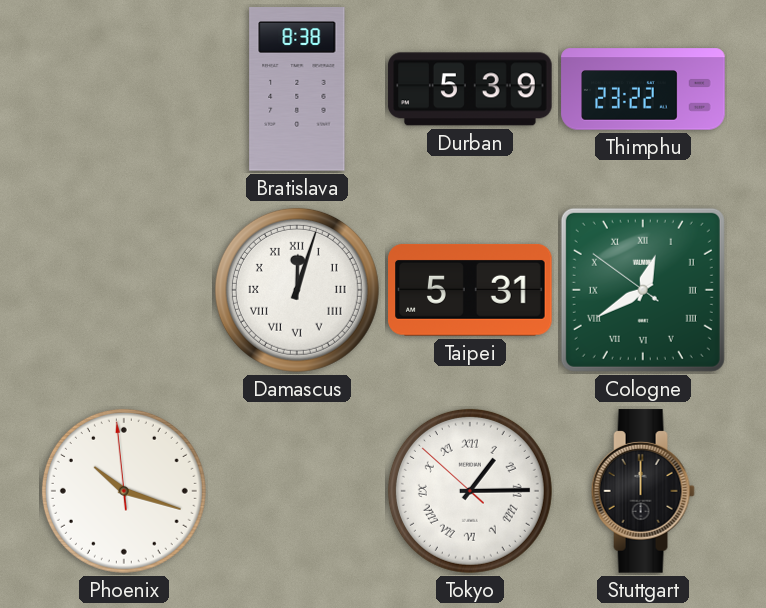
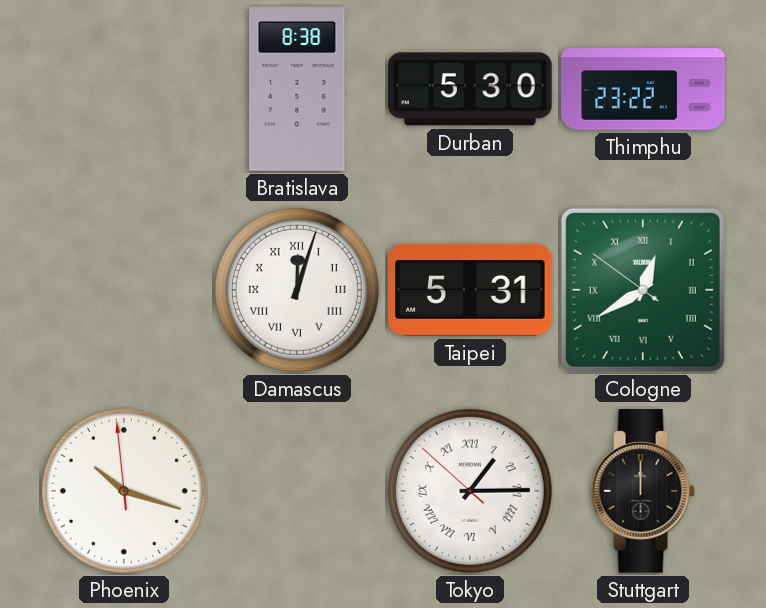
Durban: 5:39 -> 5:30
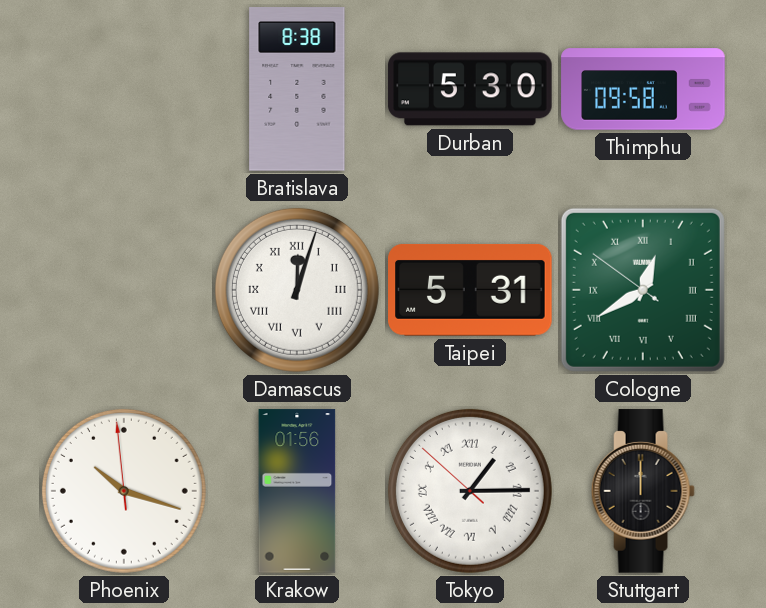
Thimphu: 23:22 -> 09:58
Krakow: none -> 01:56
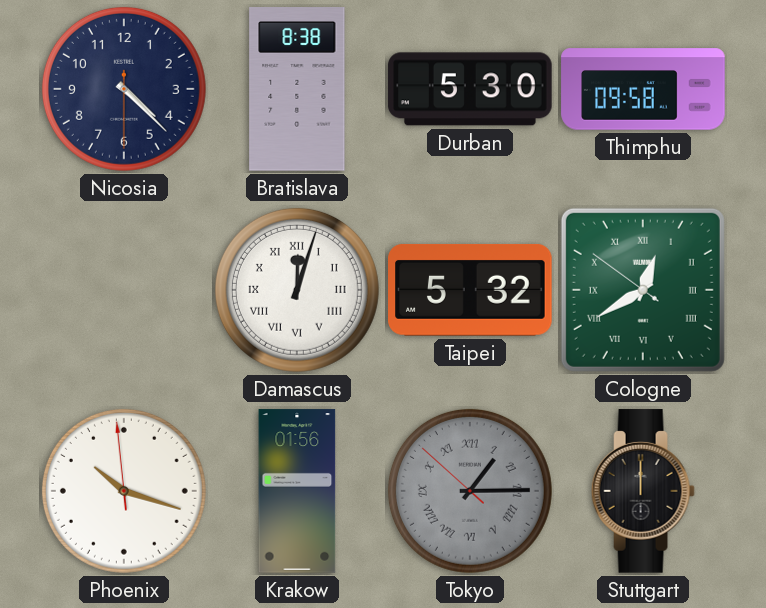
Nicosia: none -> 4:22
Taipei: 5:31 -> 5:32
Tokyo dial: white -> grey
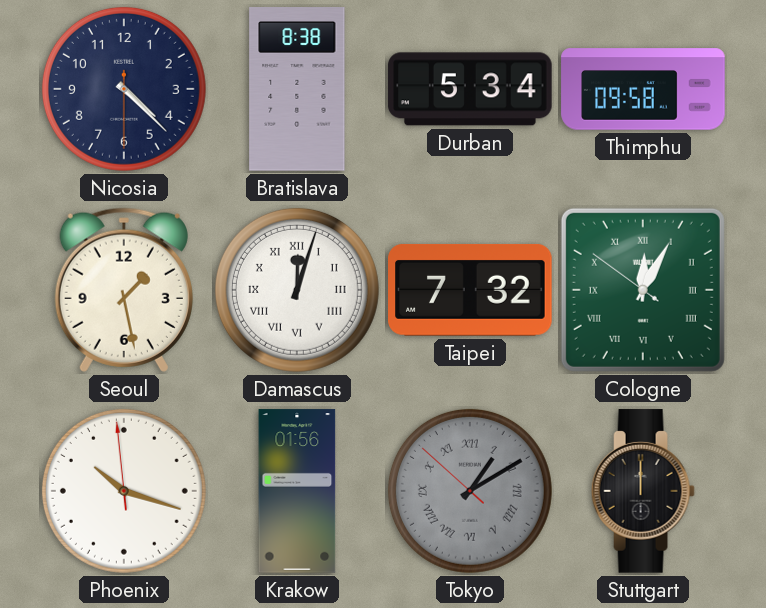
Durban: 5:30 -> 5:34
Seoul: none -> 1:28
Taipei: 5:32 -> 7:32
Cologne: 12:39 -> 12:04
Tokyo: 1:14 -> 1:09
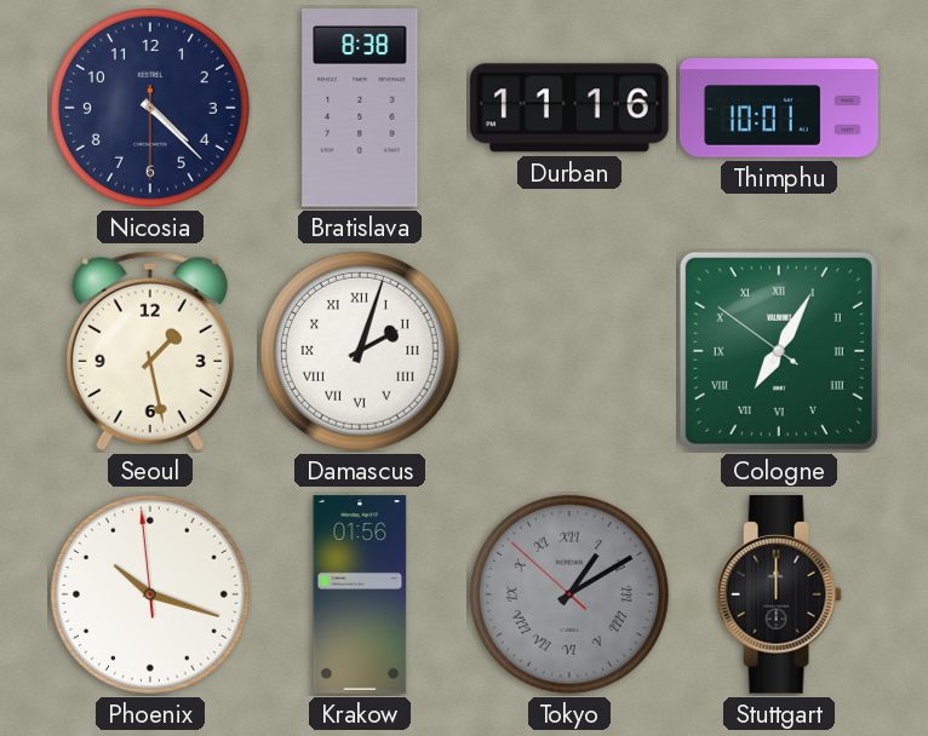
Durban: 5:34 -> 11:16
Thimphu: 09:58 -> 10:01
Damascus: 12:03 -> 2:03
Taipei: 7:32 -> none
Cologne: 12:04 -> 7:04
